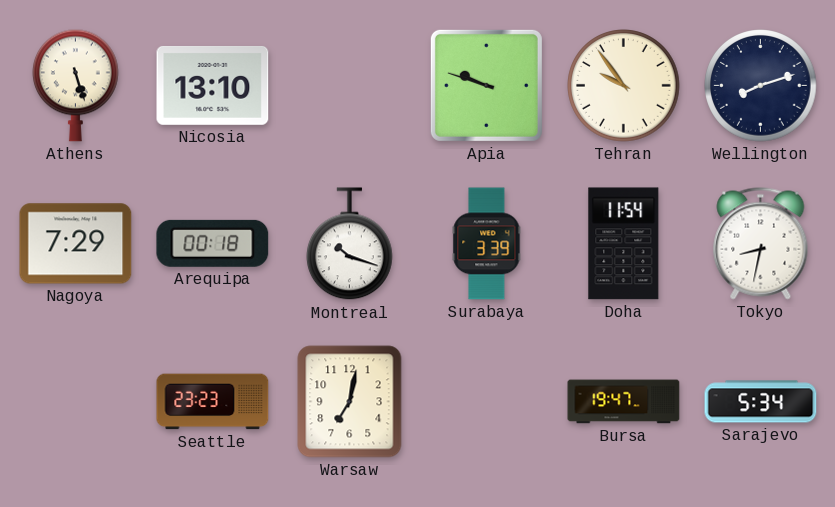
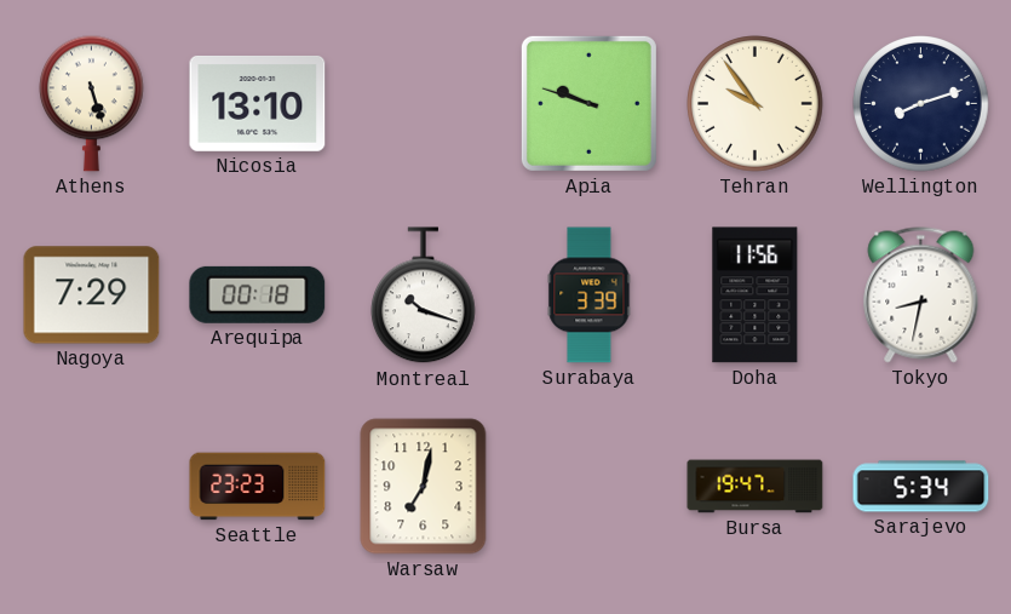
Doha: 11:54 -> 11:56
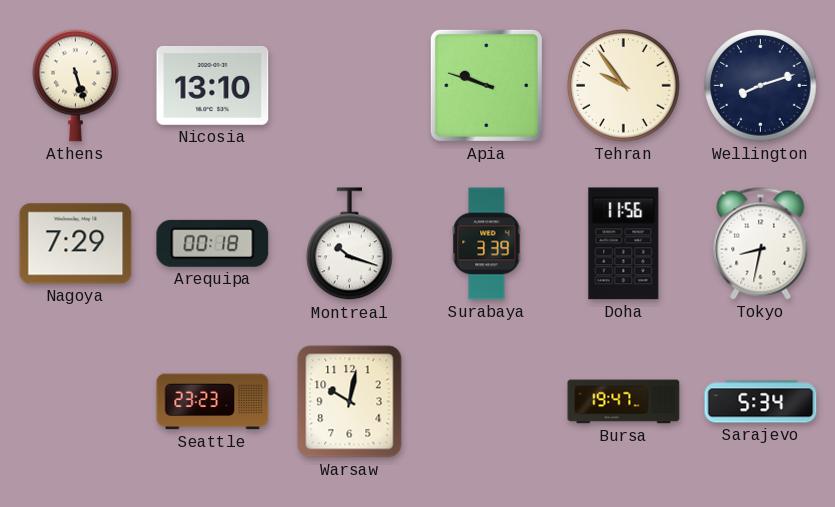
Warsaw: 7:02 -> 10:02
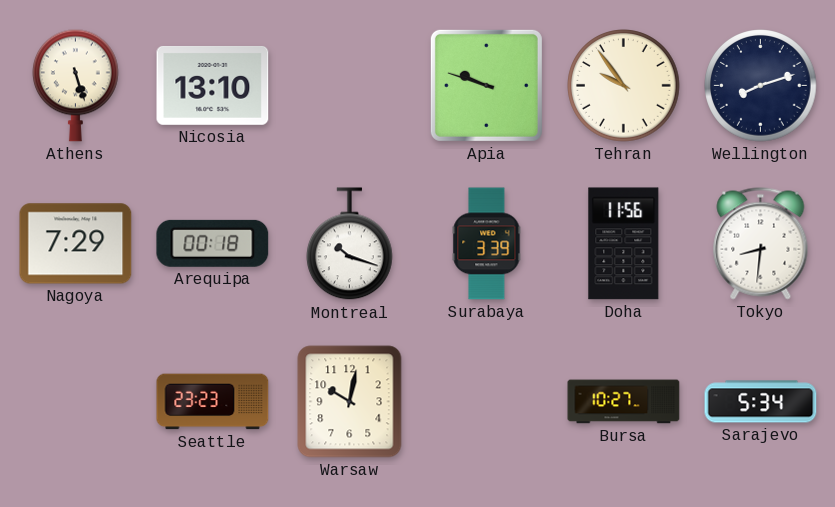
Tokyo: 8:32 -> 8:31
Bursa: 19:47 -> 10:27
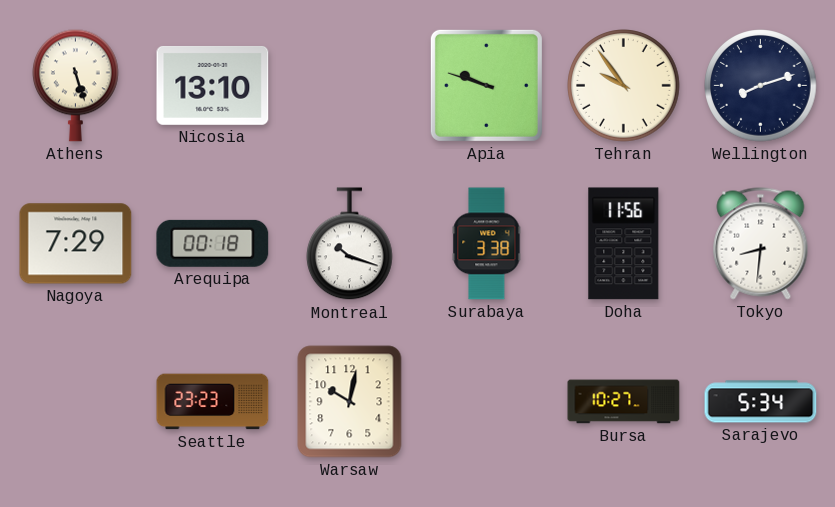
Surabaya: 3:39 -> 3:38
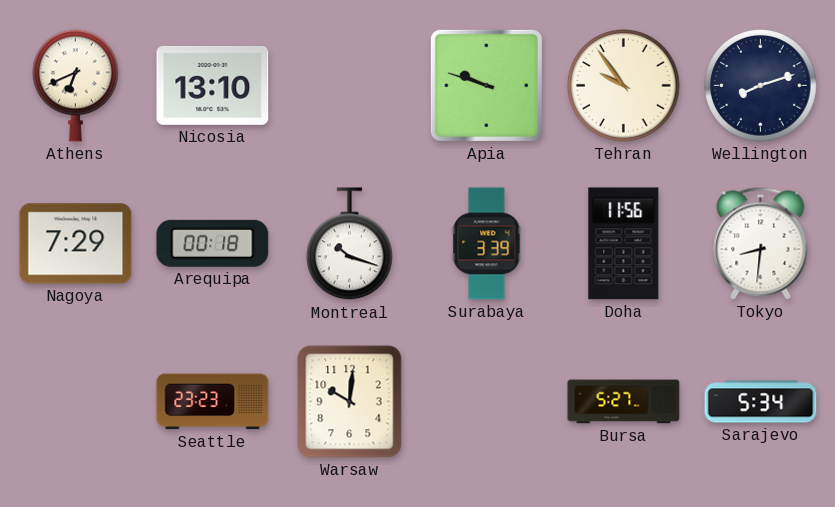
Athens: 5:27 -> 6:41
Surabaya: 3:38 -> 3:39
Warsaw: 10:02 -> 10:01
Bursa: 10:27 -> 5:27
